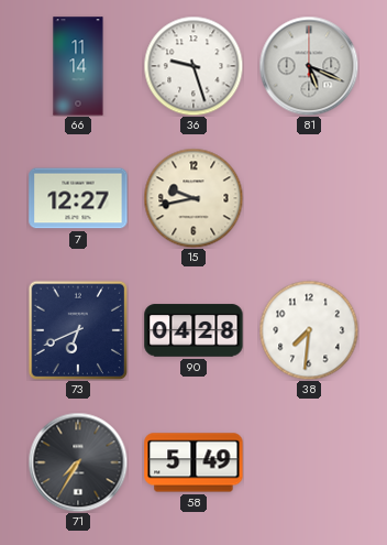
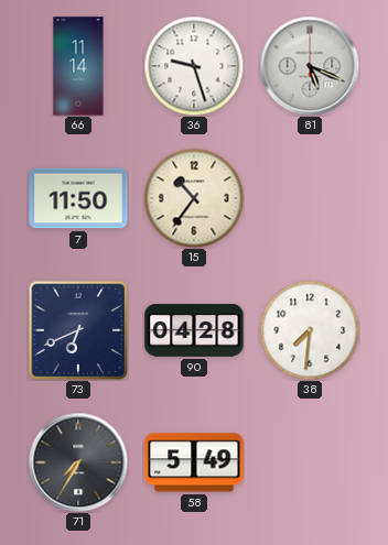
7: 12:27 -> 11:50
15: 9:43 -> 10:36
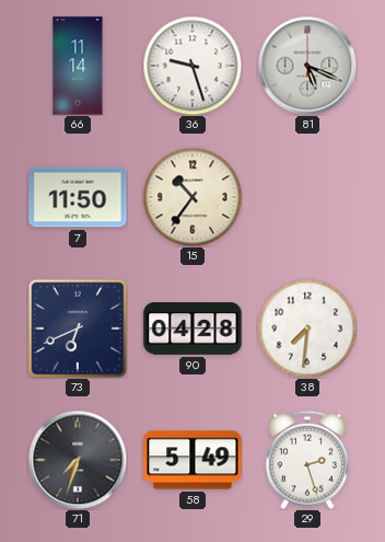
71: 7:35 -> 7:33
29: none -> 2:27
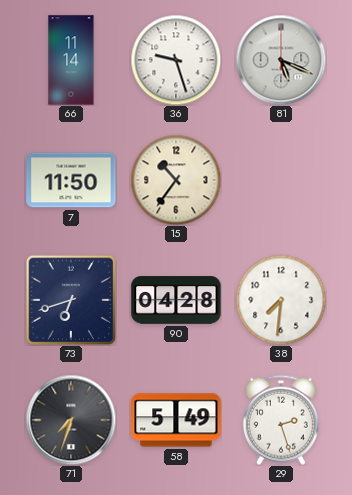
73: 6:41 -> 6:42
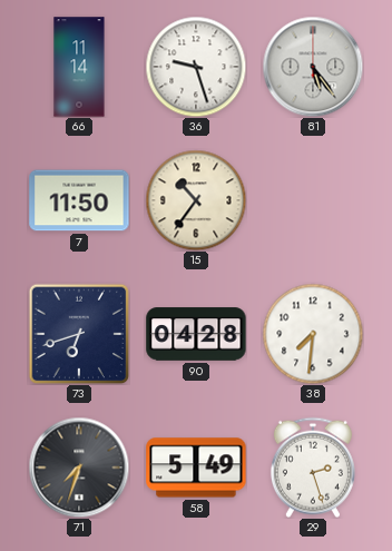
81: 5:19 -> 5:24
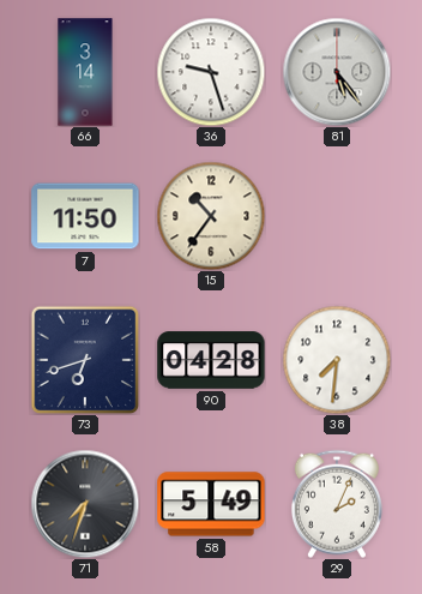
66: 11:14 -> 3:14
29: 2:27 -> 2:04
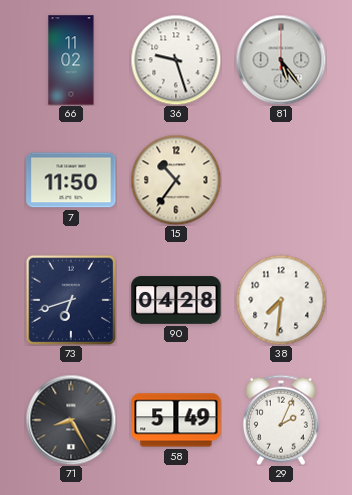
66: 3:14 -> 11:02
71: 7:33 -> 8:25
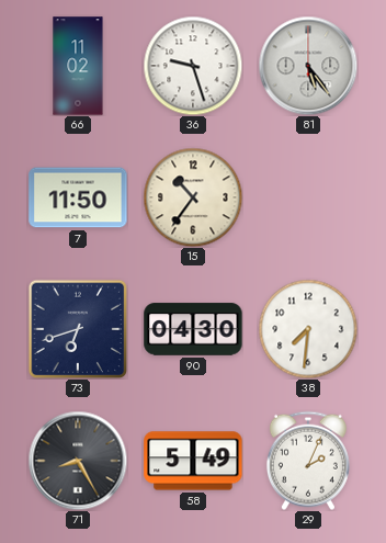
90: 04:28 -> 04:30
